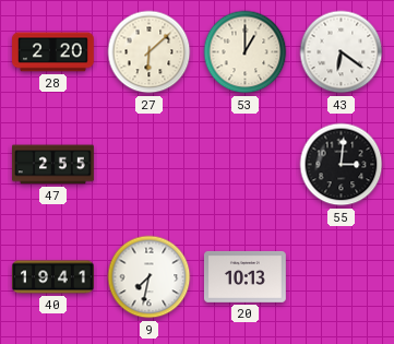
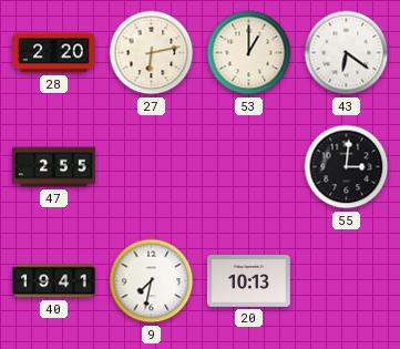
27: 6:08 -> 6:13
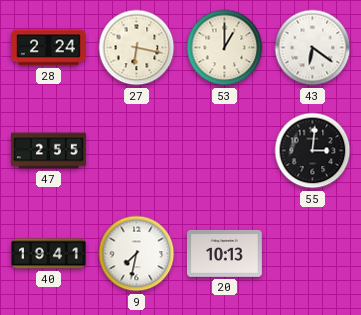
28: 2:20 -> 2:24
27: 6:13 -> 6:17
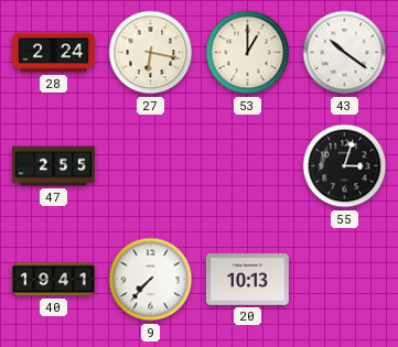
43: 6:21 -> 10:21
55: 3:01 -> 3:03
9: 7:32 -> 7:37
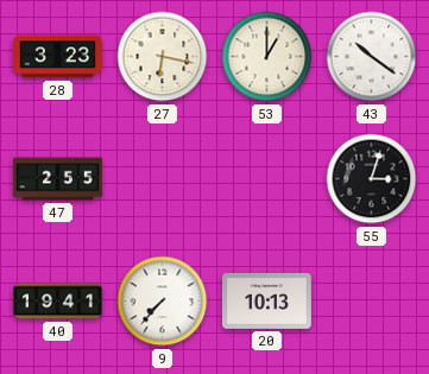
28: 2:24 -> 3:23
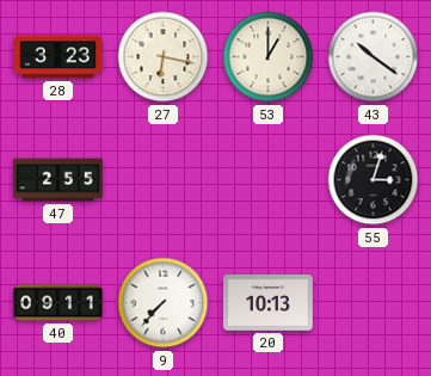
40: 19:41 -> 09:11
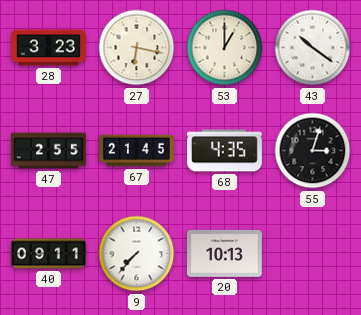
67: none -> 21:45
68: none -> 4:35
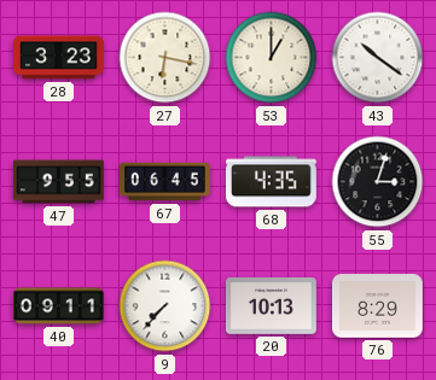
47: 2:55 -> 9:55
67: 21:45 -> 06:45
76: none -> 8:29
